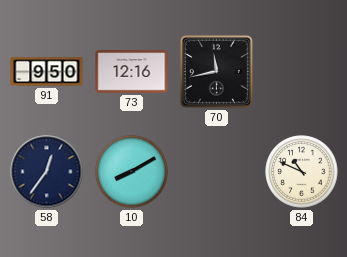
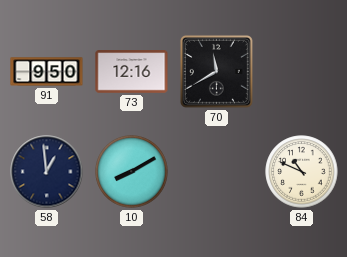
70: 11:43 -> 11:40
58: 12:36 -> 12:59
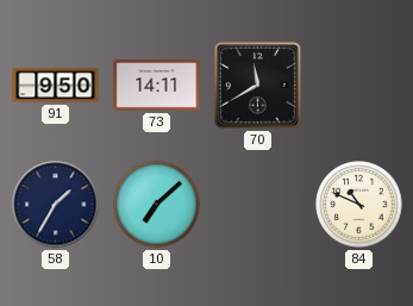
73: 12:16 -> 14:11
58: 12:59 -> 1:35
10: 8:10 -> 7:08
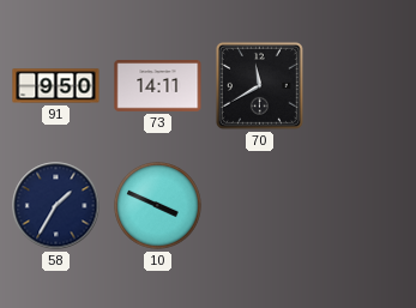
10: 7:08 -> 3:49
84: 10:49 -> none
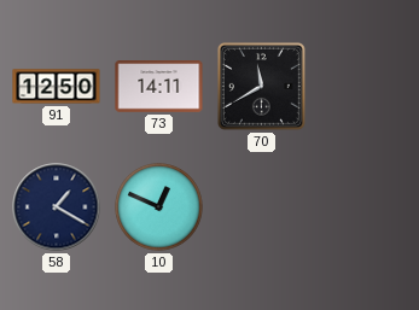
91: 9:50 -> 12:50
58: 1:35 -> 1:20
10: 3:49 -> 12:49
